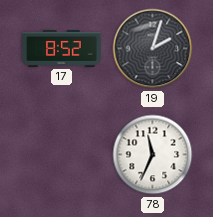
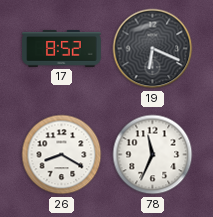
19: 2:03 -> 6:19
26: none -> 8:20
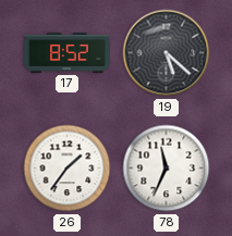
19: 6:19 -> 5:22
26: 8:20 -> 1:36
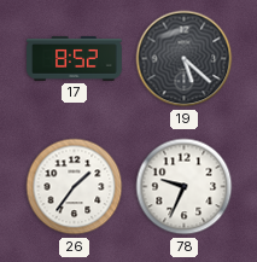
78: 11:34 -> 9:34
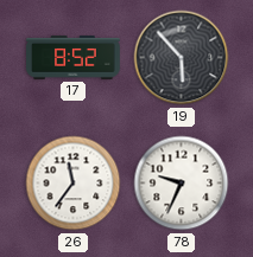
19: 5:22 -> 5:53
26: 1:36 -> 11:36
